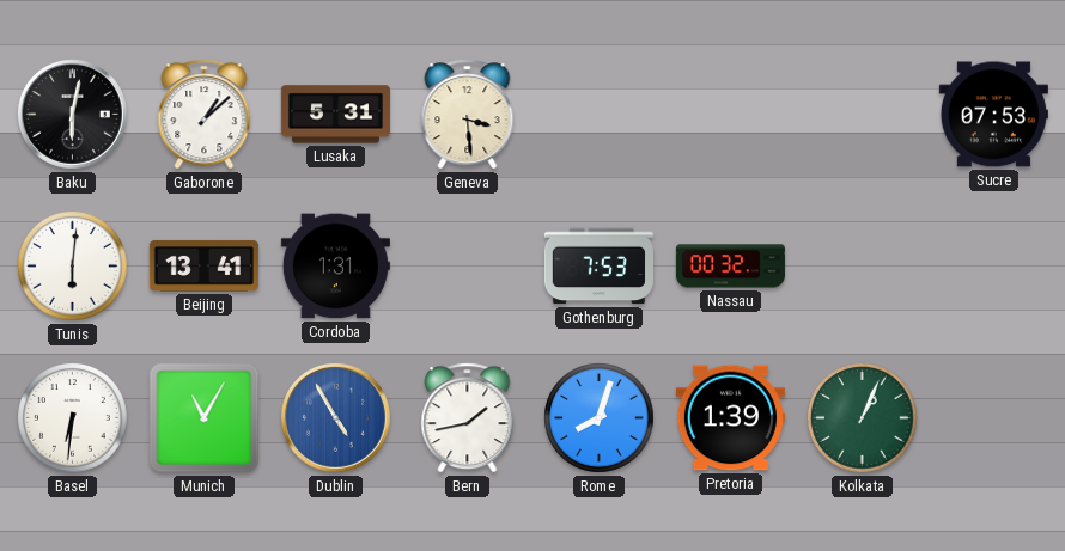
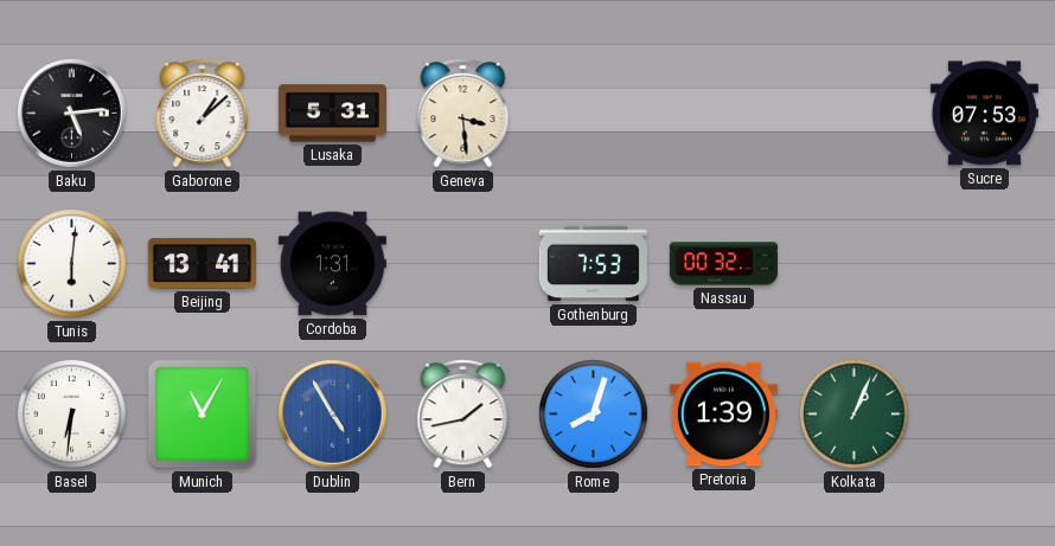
Baku: 6:02 -> 5:14
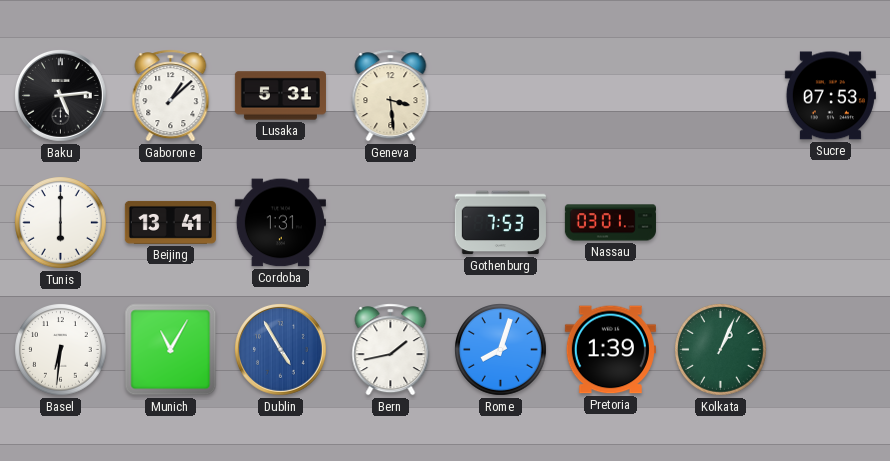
Tunis: 6:01 -> 6:00
Nassau: 00:32 -> 03:01
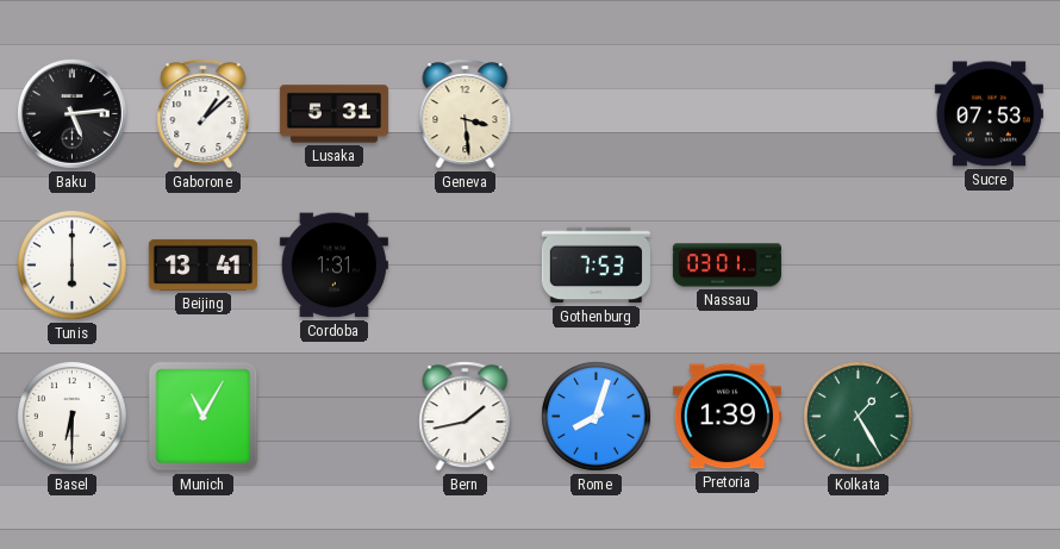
Basel: 6:31 -> 6:30
Dublin: 4:55 -> none
Kolkata: 1:04 -> 1:25
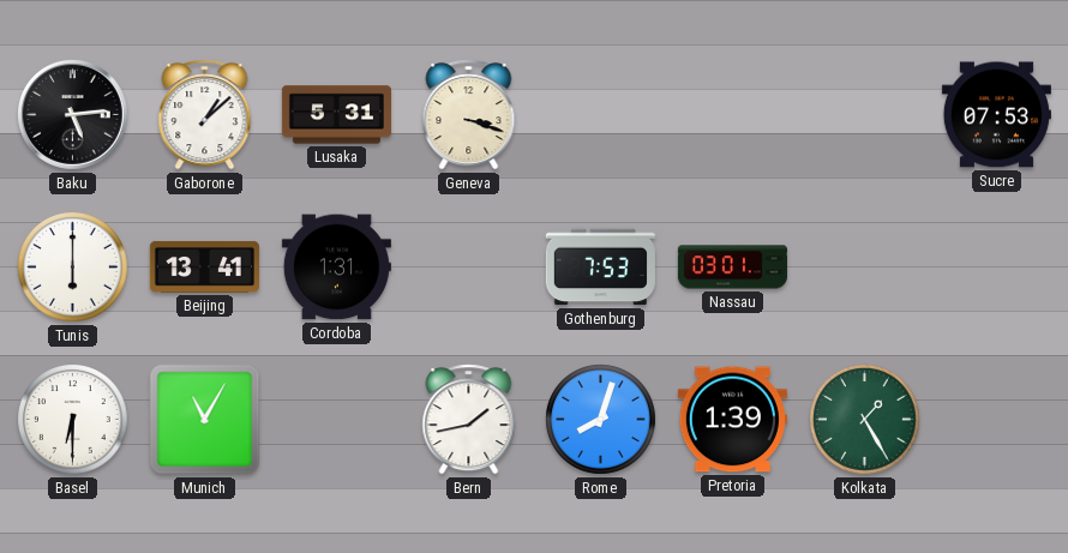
Geneva: 3:29 -> 3:18
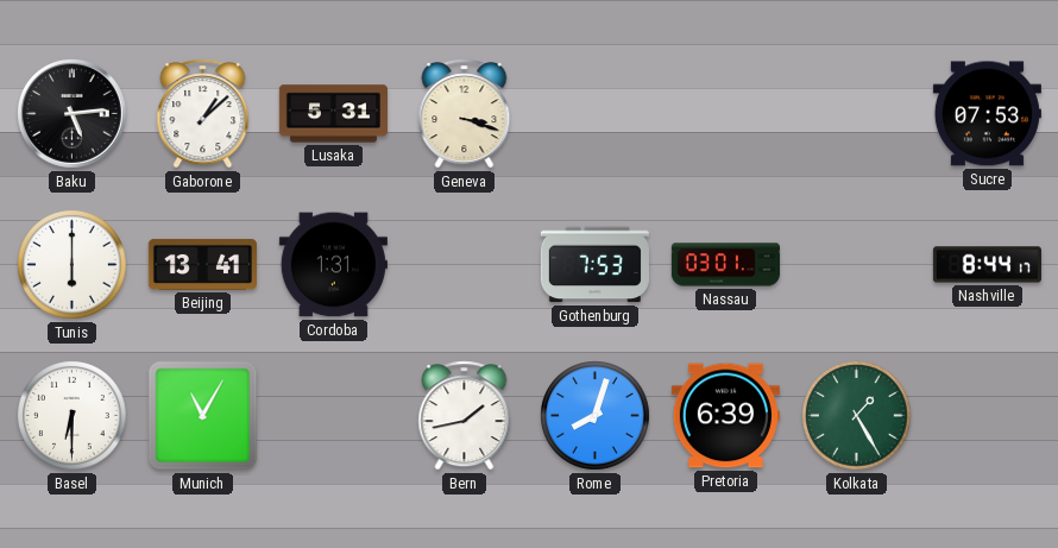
Nashville: none -> 8:44
Pretoria: 1:39 -> 6:39
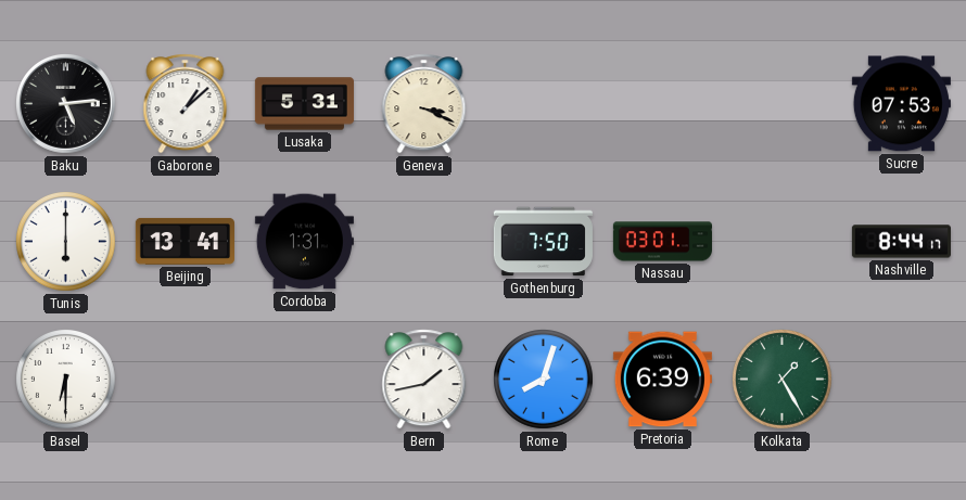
Geneva: 3:18 -> 3:19
Gothenburg: 7:53 -> 7:50
Munich: 11:05 -> none
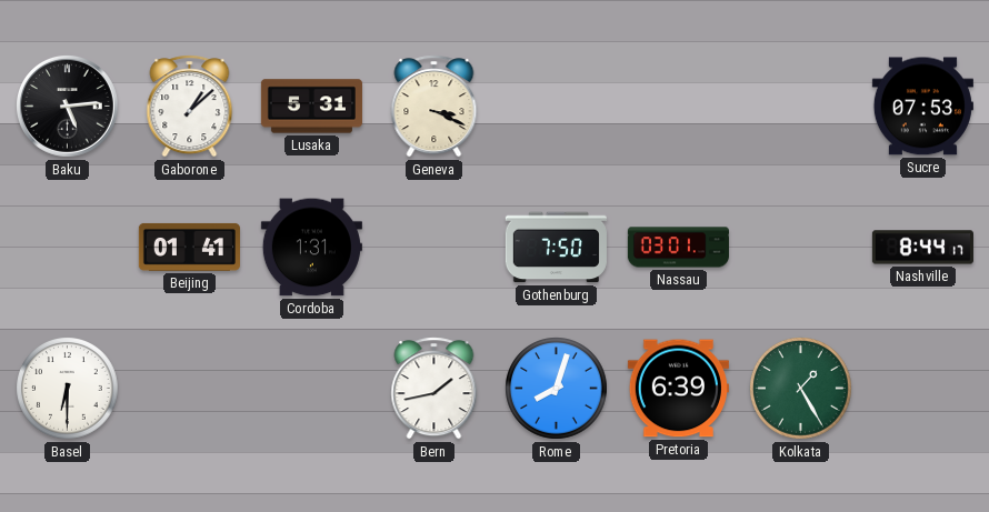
Tunis: 6:00 -> none
Beijing: 13:41 -> 01:41
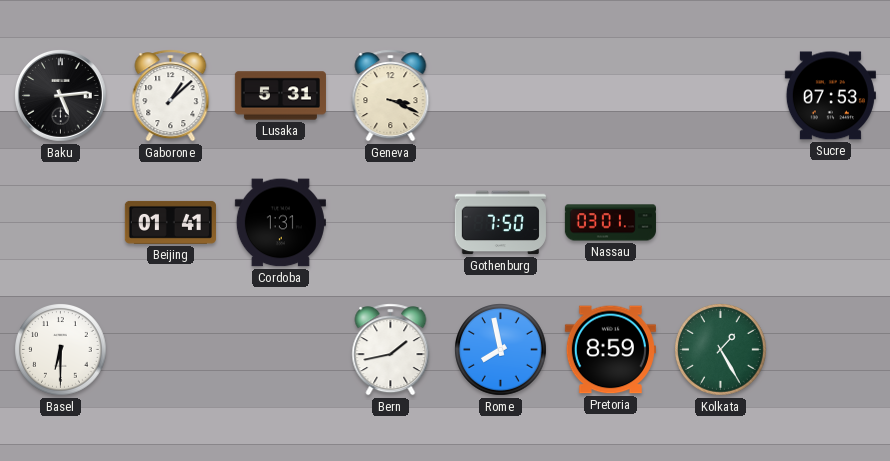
Nashville: 8:44 -> none
Rome: 8:03 -> 7:58
Pretoria: 6:39 -> 8:59
